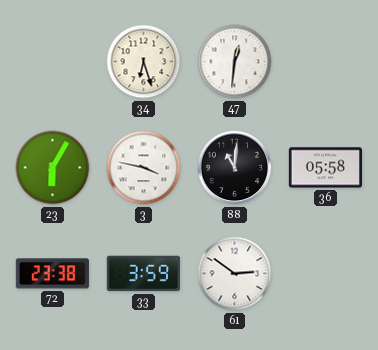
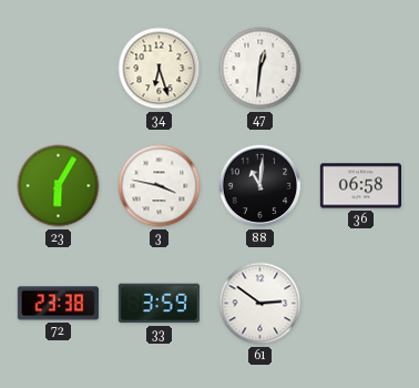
36: 05:58 -> 06:58
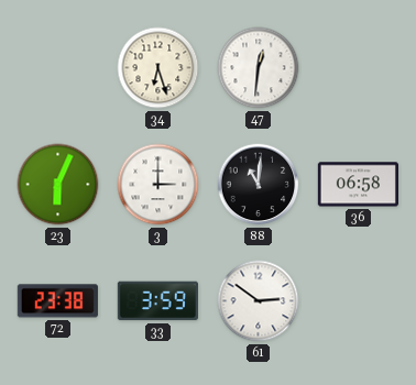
23: 6:05 -> 6:04
3: 3:47 -> 3:00
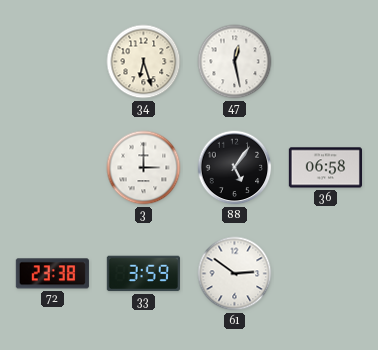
47: 12:31 -> 12:28
23: 6:04 -> none
88: 11:01 -> 5:06
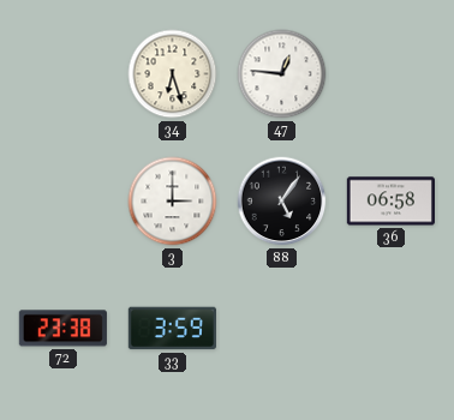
47: 12:28 -> 12:46
61: 2:51 -> none
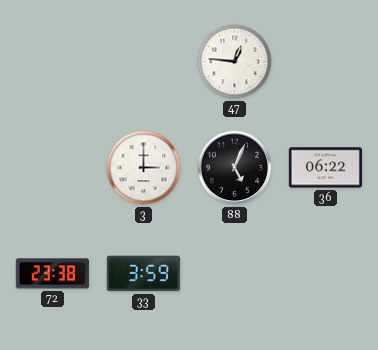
34: 6:27 -> none
88: 5:06 -> 5:04
36: 06:58 -> 06:22
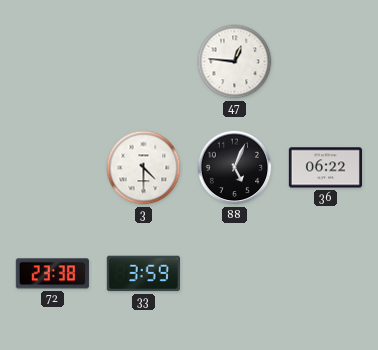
3: 3:00 -> 4:30
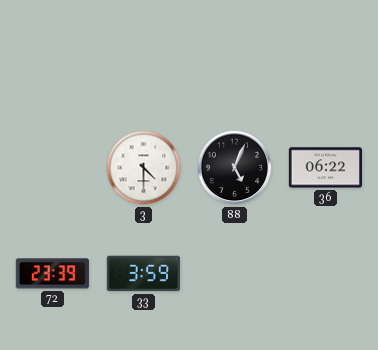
47: 12:46 -> none
72: 23:38 -> 23:39
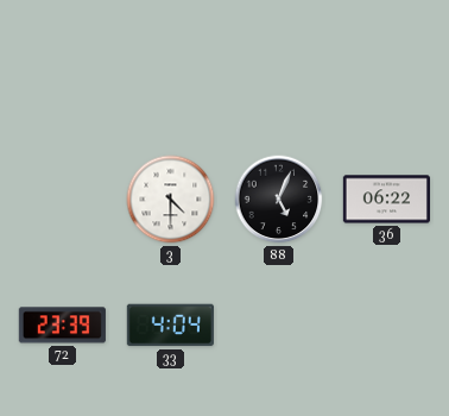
33: 3:59 -> 4:04
